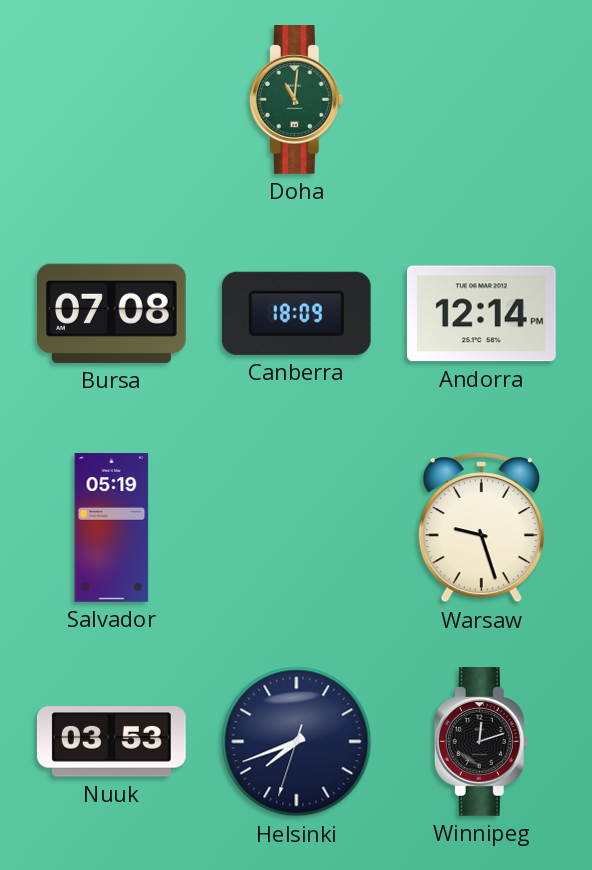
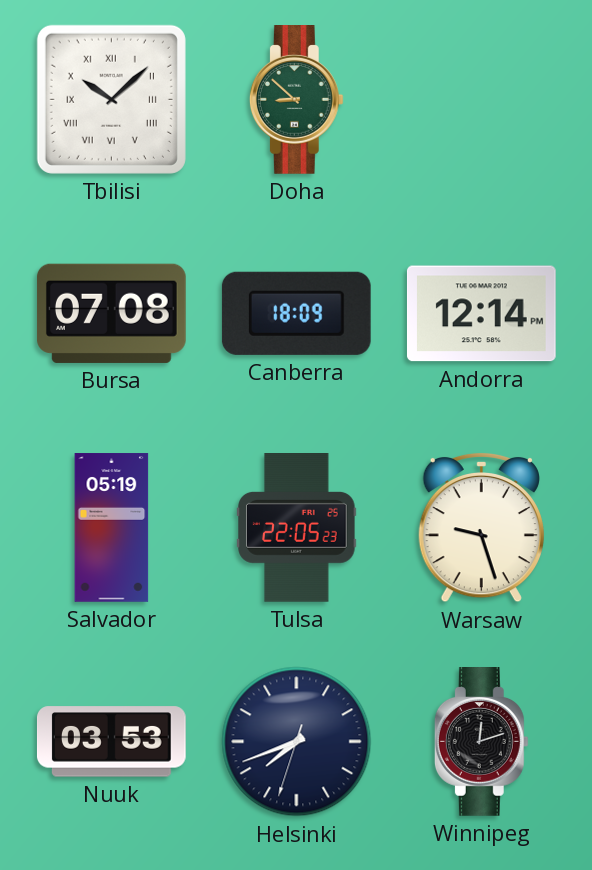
Tbilisi: none -> 10:08
Doha: 11:01 -> 8:52
Tulsa: none -> 22:05
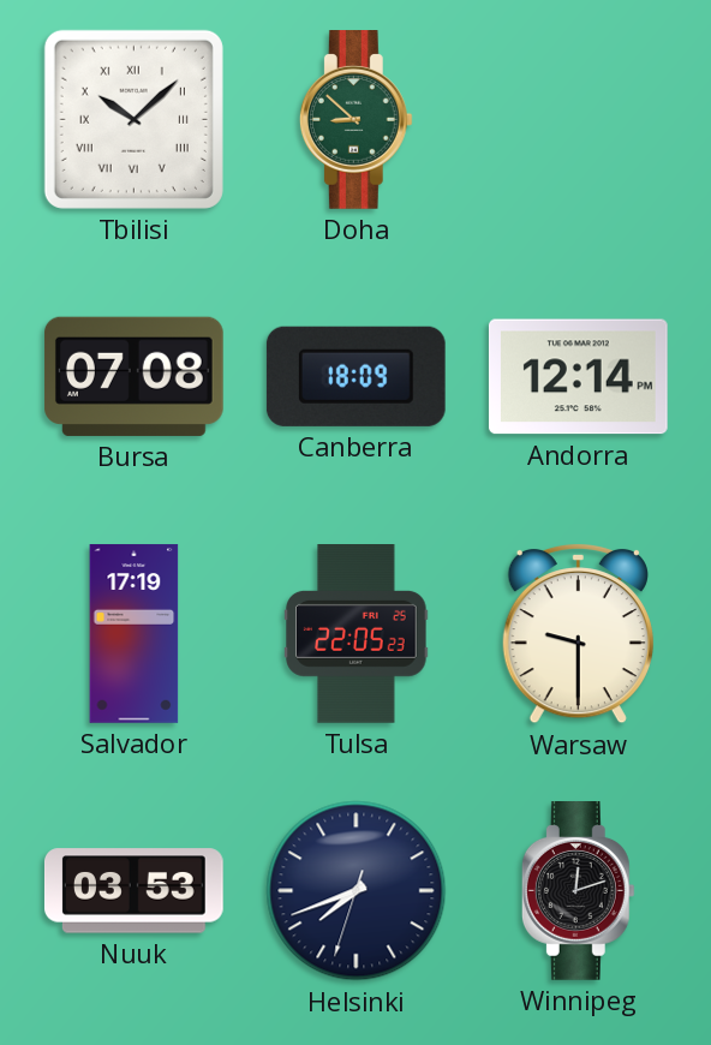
Salvador: 05:19 -> 17:19
Warsaw: 9:27 -> 9:30
